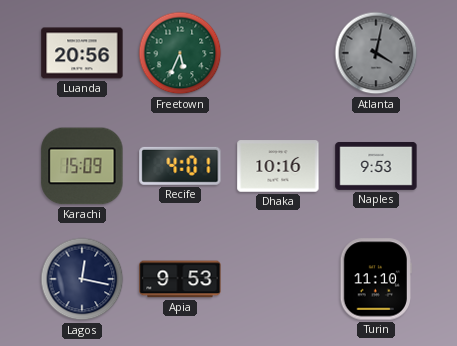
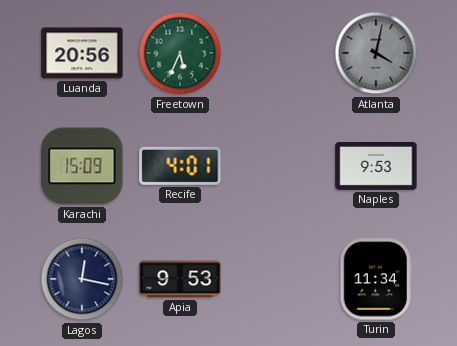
Dhaka: 10:16 -> none
Turin: 11:10 -> 11:34
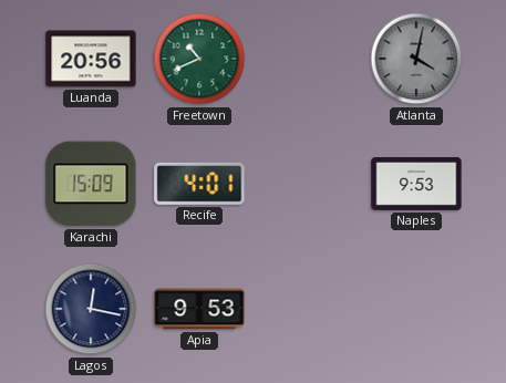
Freetown: 5:34 -> 10:41
Turin: 11:34 -> none
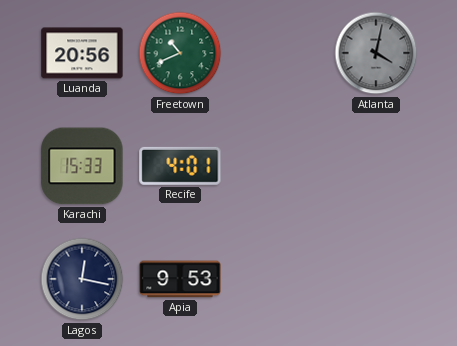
Karachi: 15:09 -> 15:33
Naples: 9:53 -> none
